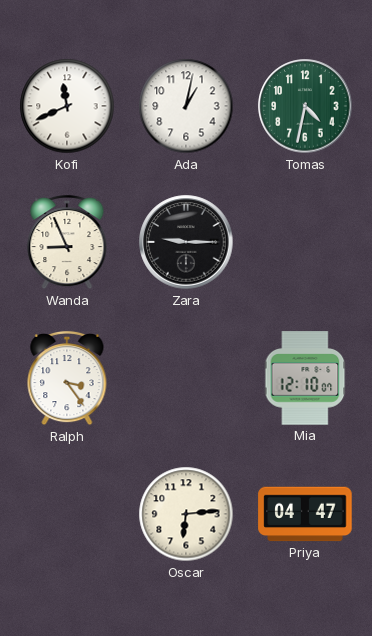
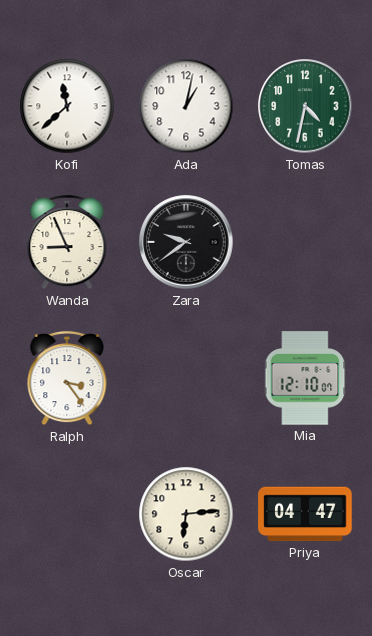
Kofi: 11:41 -> 11:38
Zara: 9:15 -> 9:39
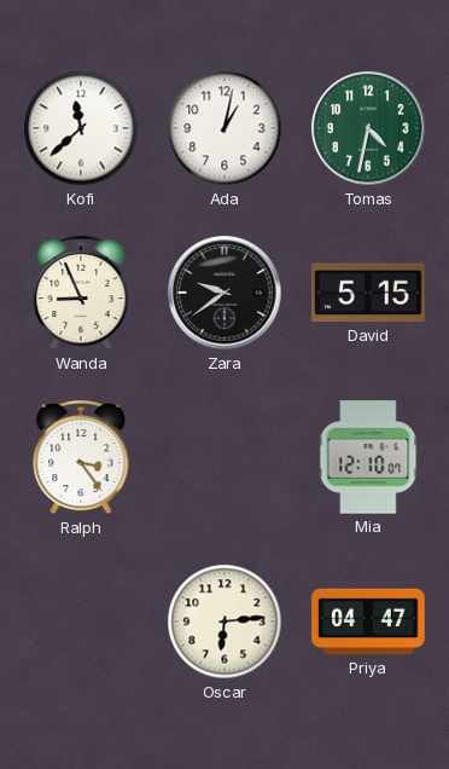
David: none -> 5:15
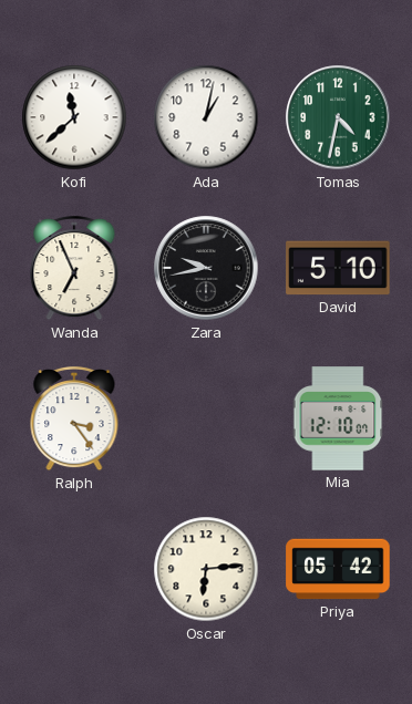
Wanda: 8:56 -> 6:56
Zara: 9:39 -> 9:43
David: 5:15 -> 5:10
Priya: 04:47 -> 05:42
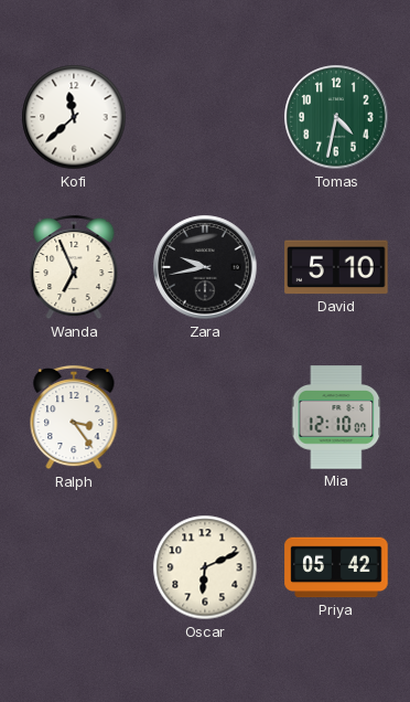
Ada: 1:02 -> none
Oscar: 6:14 -> 6:11
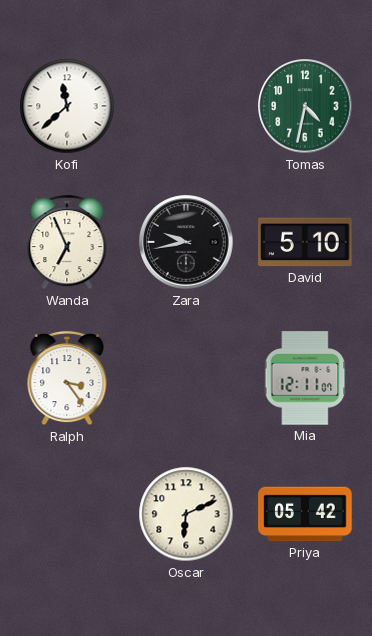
Mia: 12:10 -> 12:11
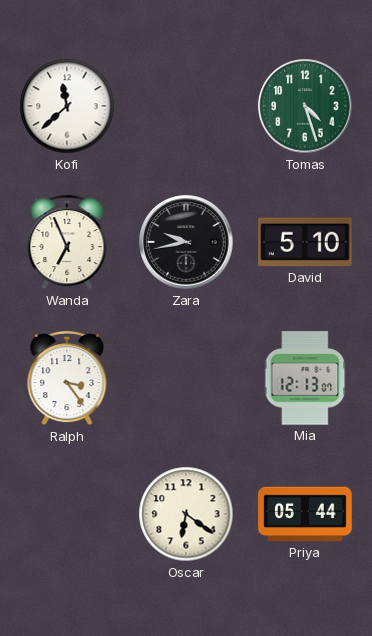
Tomas: 4:32 -> 4:27
Mia: 12:11 -> 12:13
Oscar: 6:11 -> 6:21
Priya: 05:42 -> 05:44
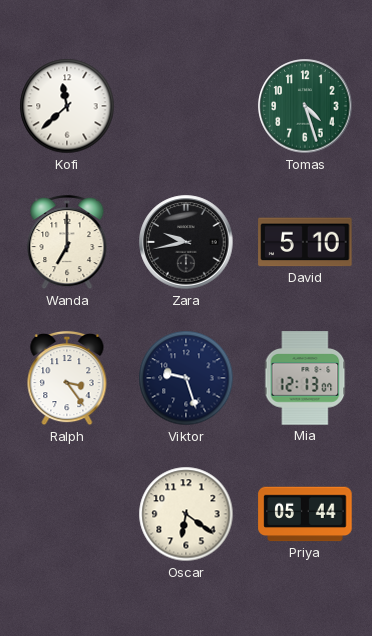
Wanda: 6:56 -> 7:00
Viktor: none -> 9:27
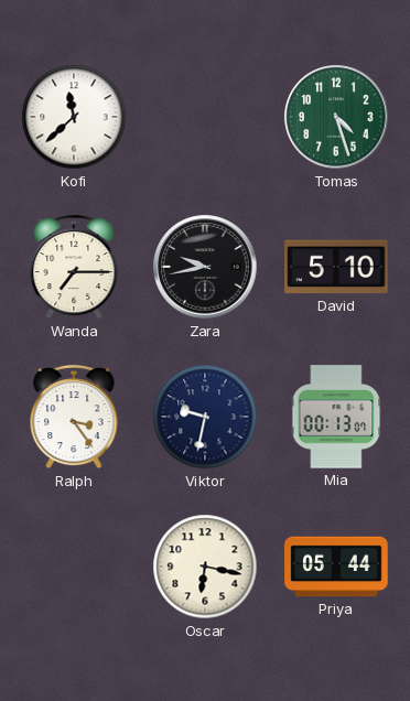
Wanda: 7:00 -> 7:15
Viktor: 9:27 -> 9:32
Mia: 12:13 -> 00:13
Oscar: 6:21 -> 6:17
